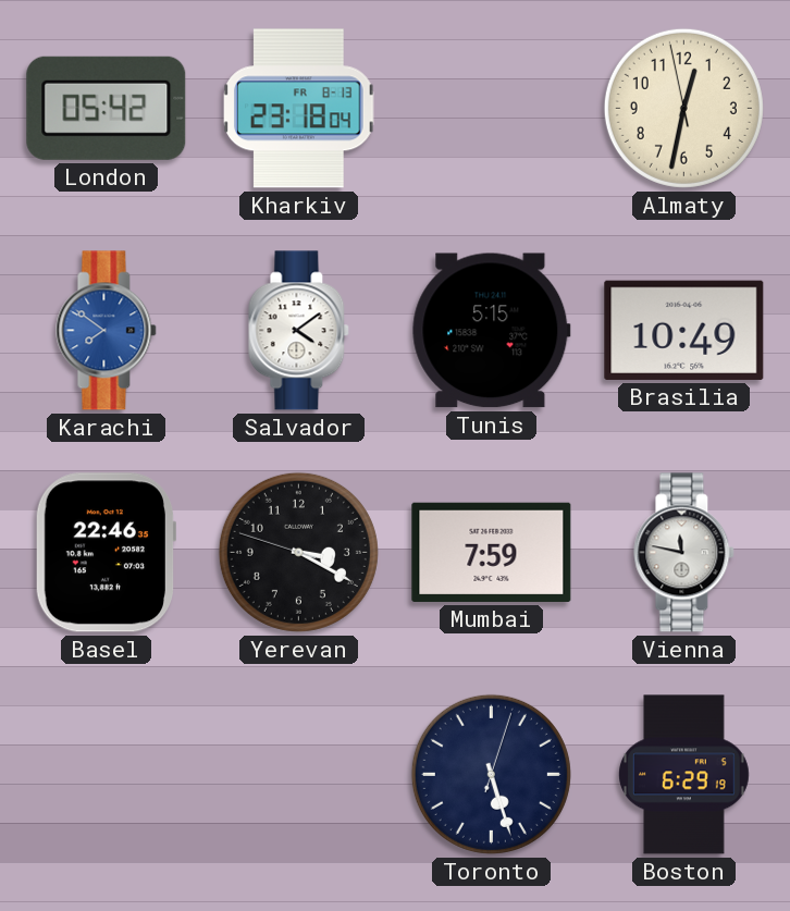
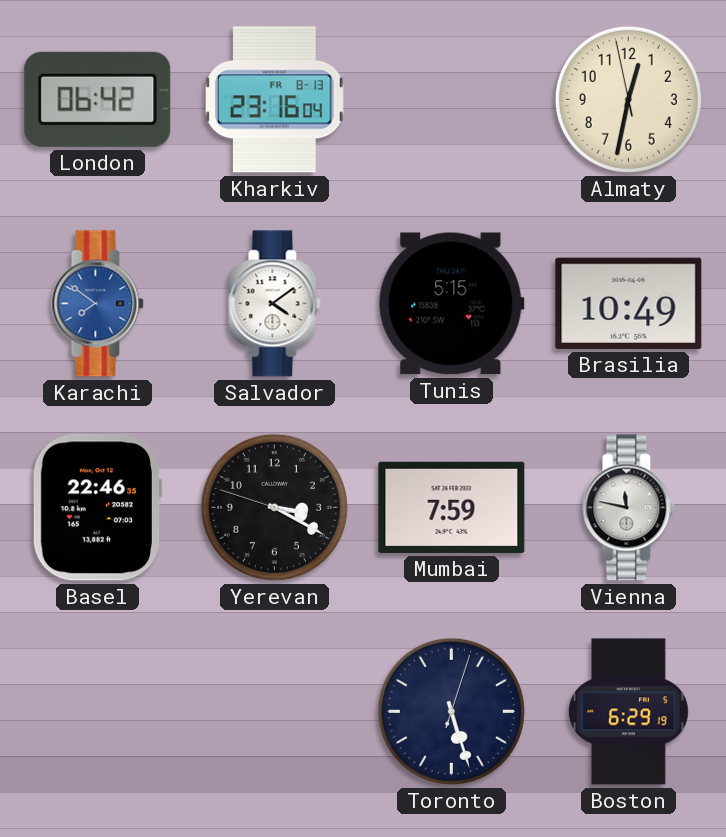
London: 05:42 -> 06:42
Kharkiv: 23:18 -> 23:16
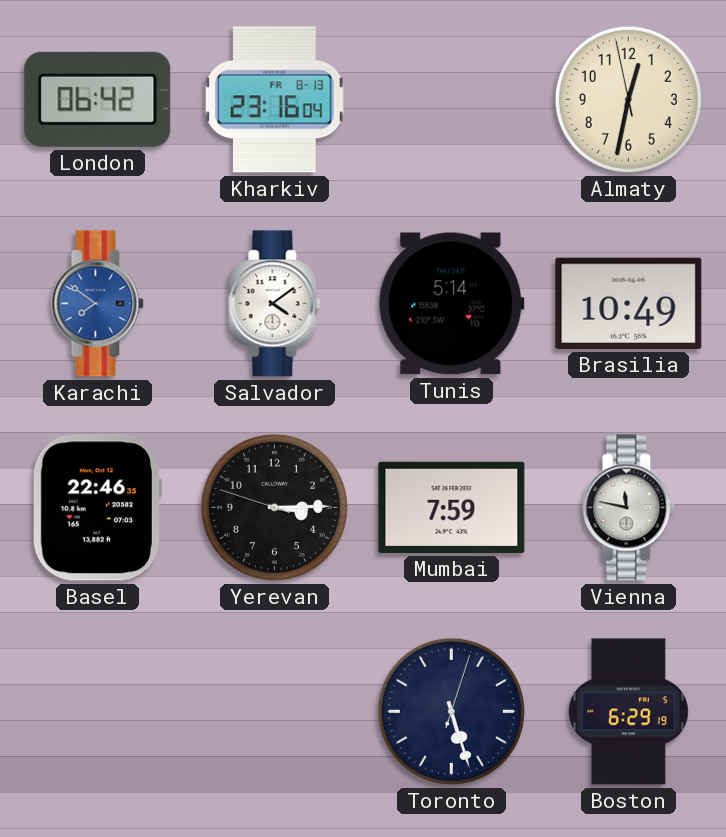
Tunis: 5:15 -> 5:14
Yerevan: 3:19 -> 3:14
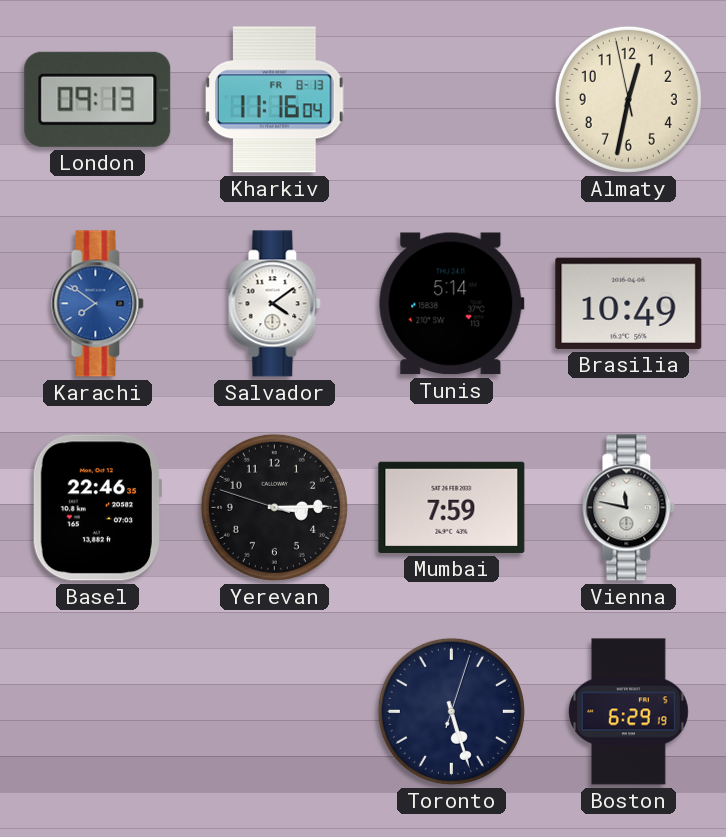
London: 06:42 -> 09:13
Kharkiv: 23:16 -> 11:16
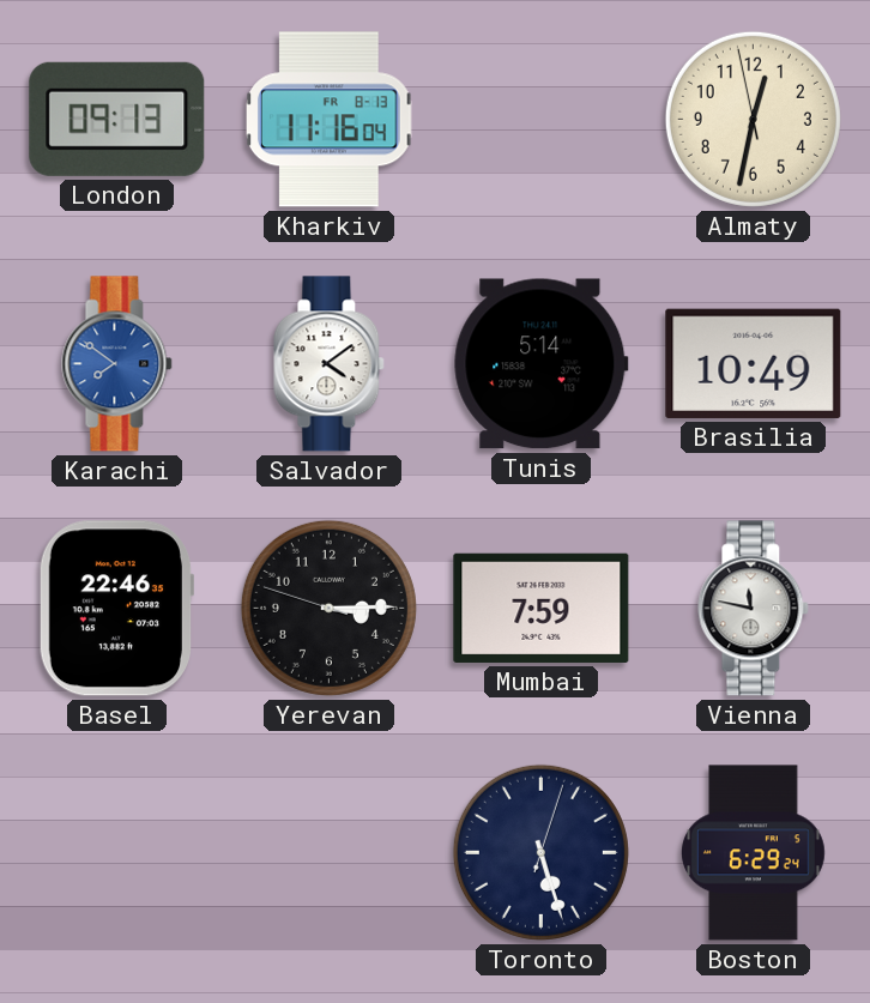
Boston: 6:29:19 -> 6:29:24
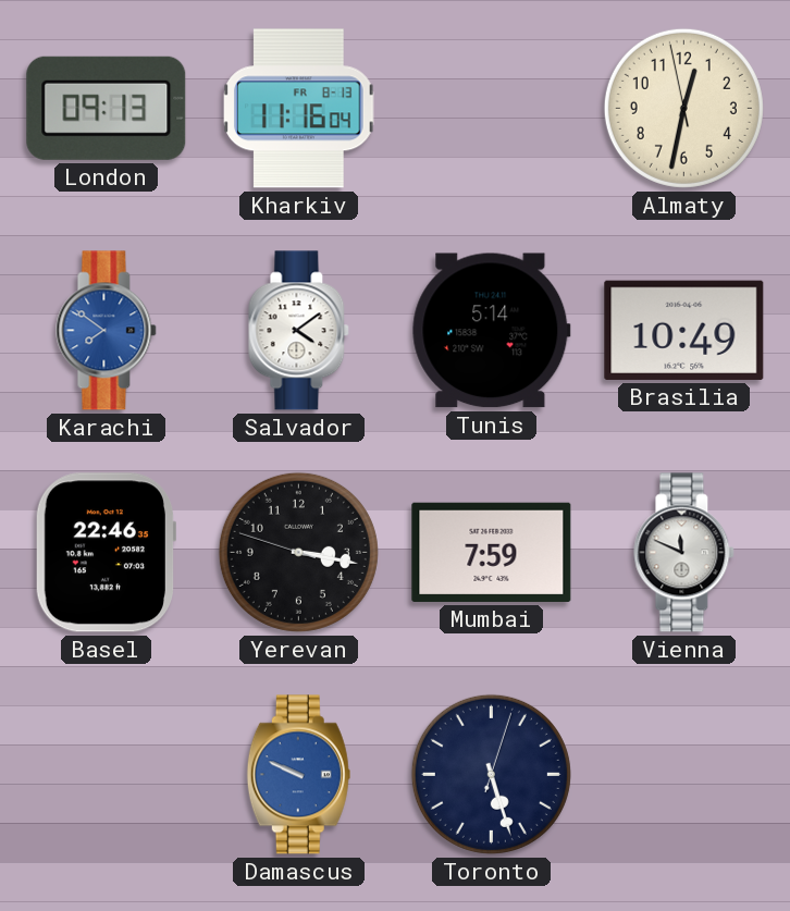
Yerevan: 3:14 -> 3:16
Vienna: 11:47 -> 11:49
Damascus: none -> 9:49
Boston: 6:29 -> none
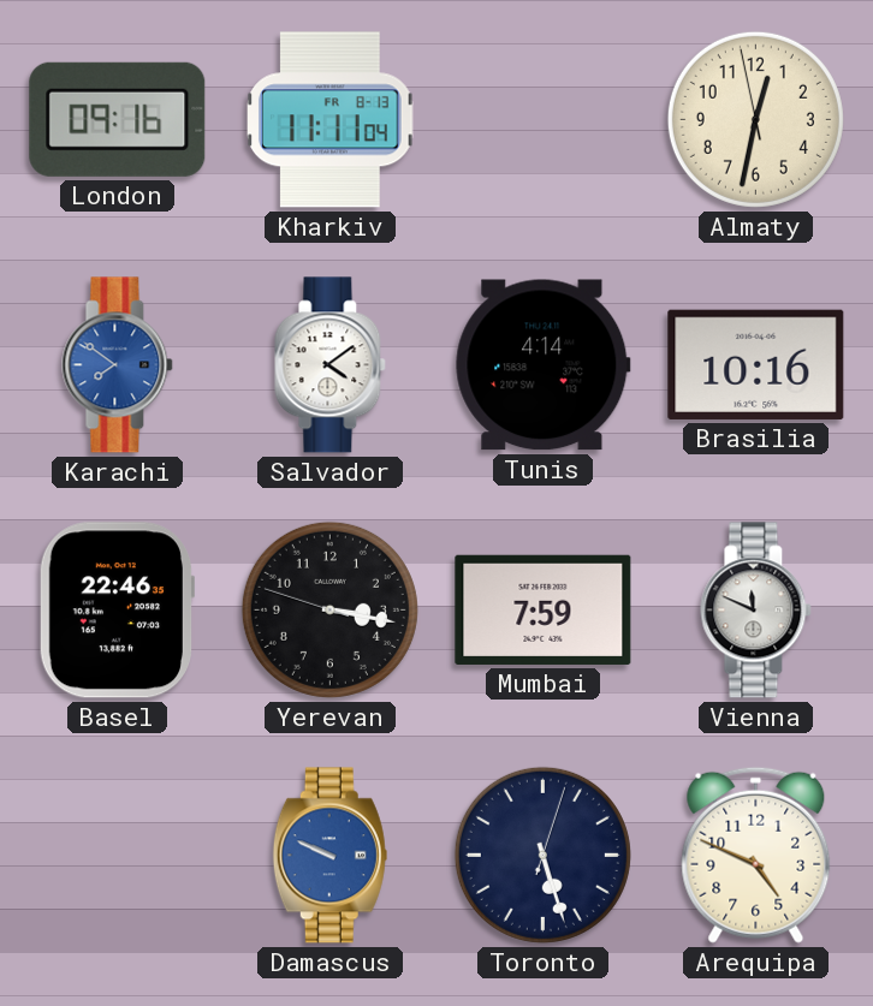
London: 09:13 -> 09:16
Kharkiv: 11:16 -> 11:11
Tunis: 5:14 -> 4:14
Brasilia: 10:49 -> 10:16
Arequipa: none -> 4:49
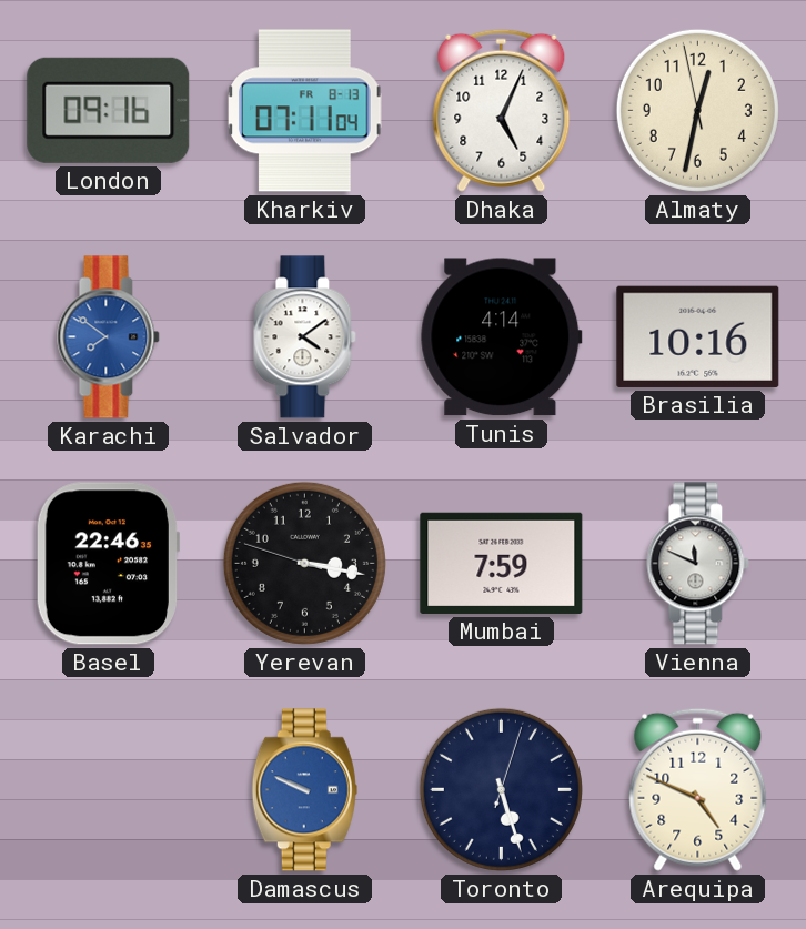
Kharkiv: 11:11 -> 07:11
Dhaka: none -> 5:04
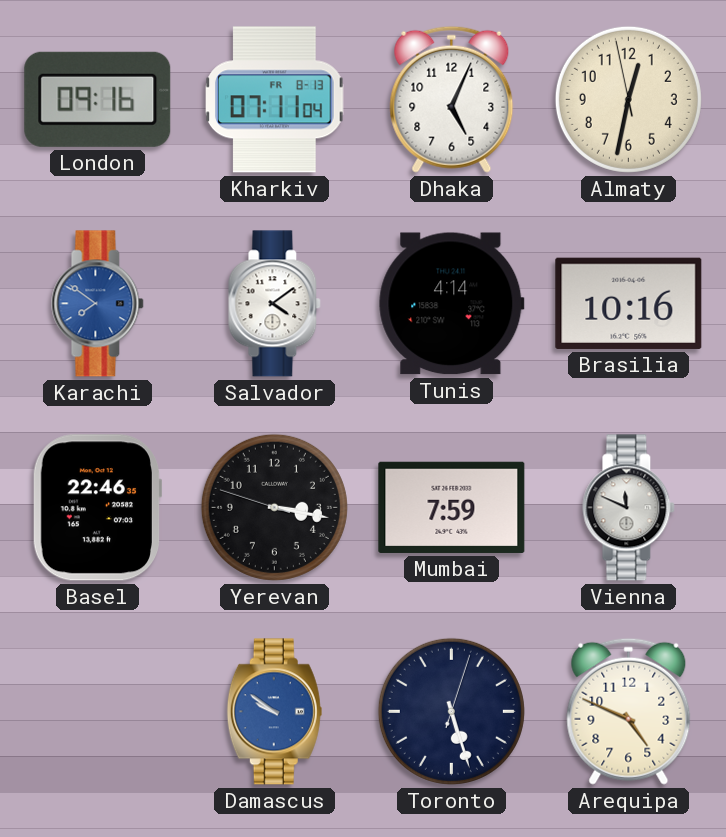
Damascus: 9:49 -> 9:51
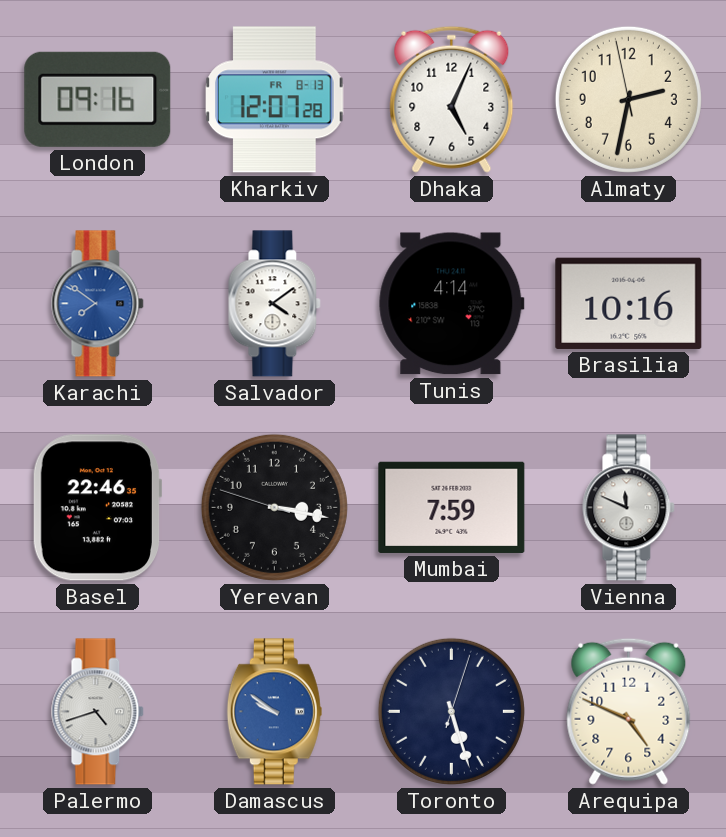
Kharkiv: 07:11 -> 12:07
Almaty: 12:31 -> 2:31
Palermo: none -> 4:42
